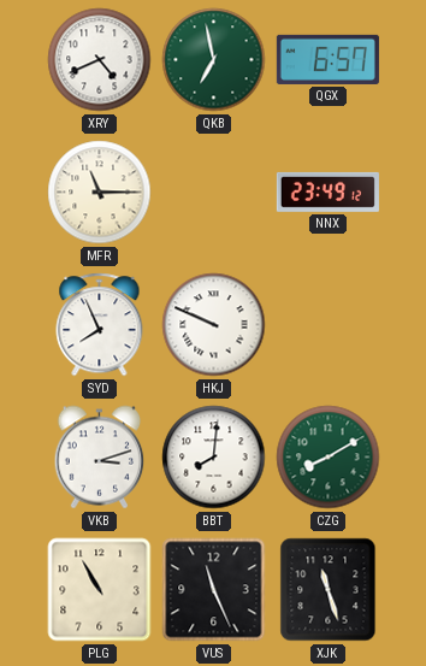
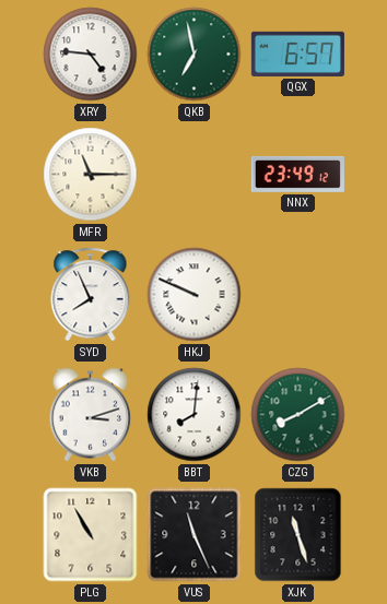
XRY: 4:41 -> 4:46
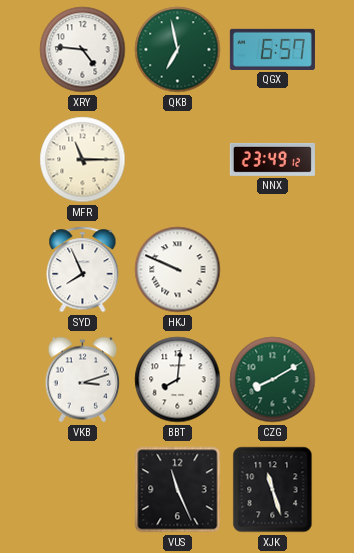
PLG: 10:55 -> none
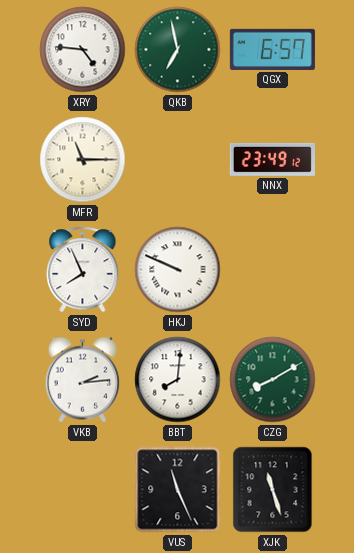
VKB: 3:12 -> 2:14
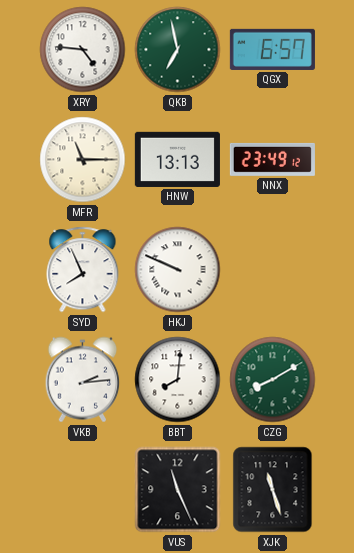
HNW: none -> 13:13
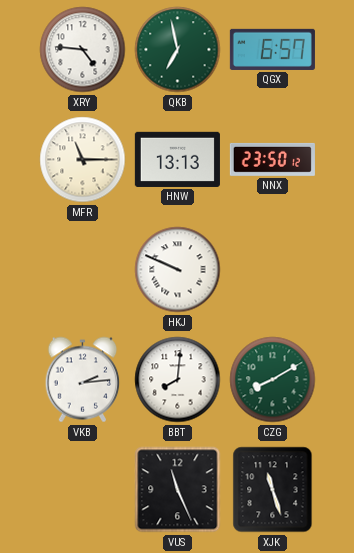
NNX: 23:49 -> 23:50
SYD: 7:56 -> none
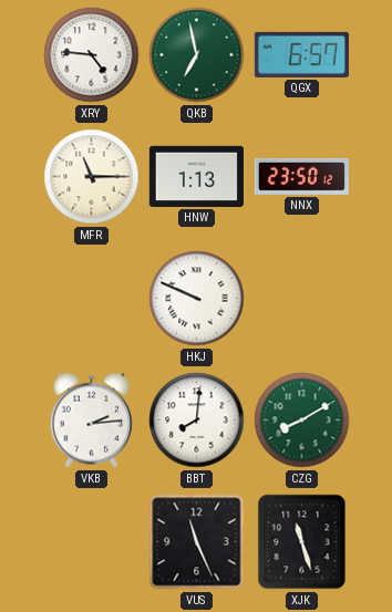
HNW: 13:13 -> 1:13
